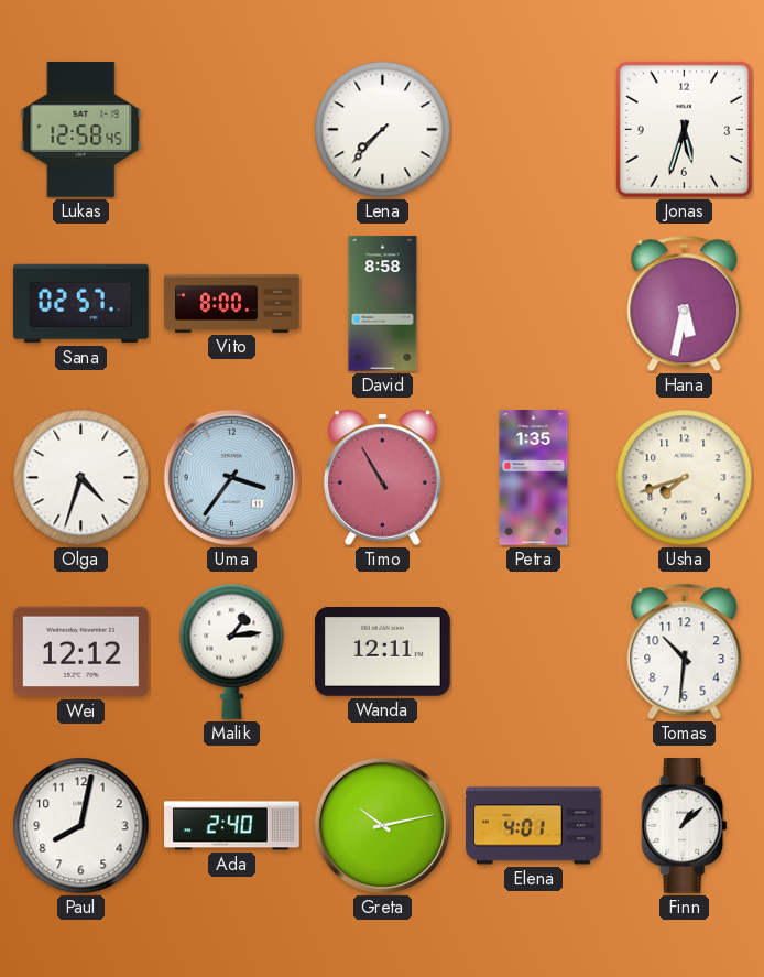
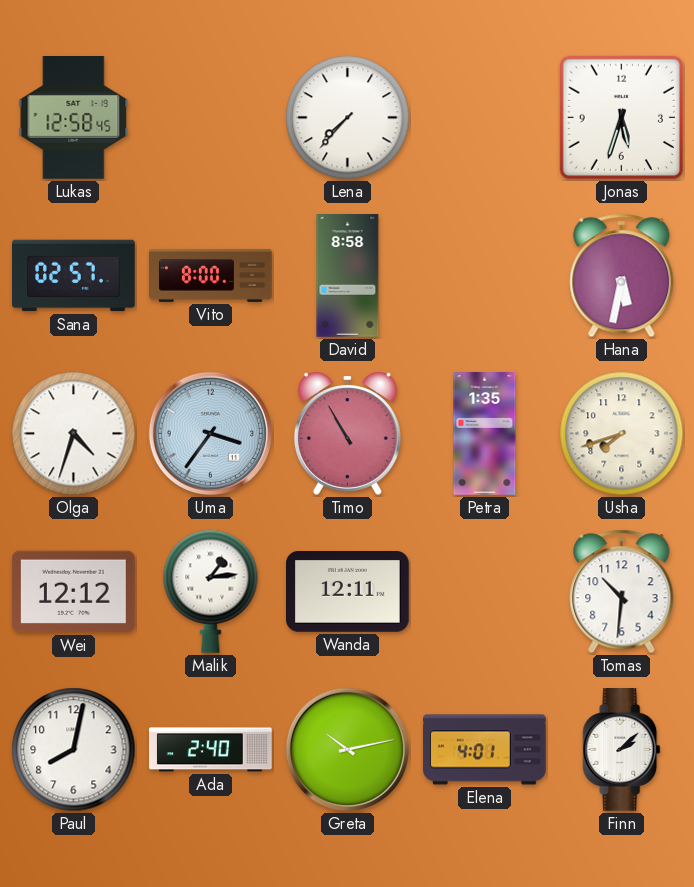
Finn: 1:08 -> 2:08
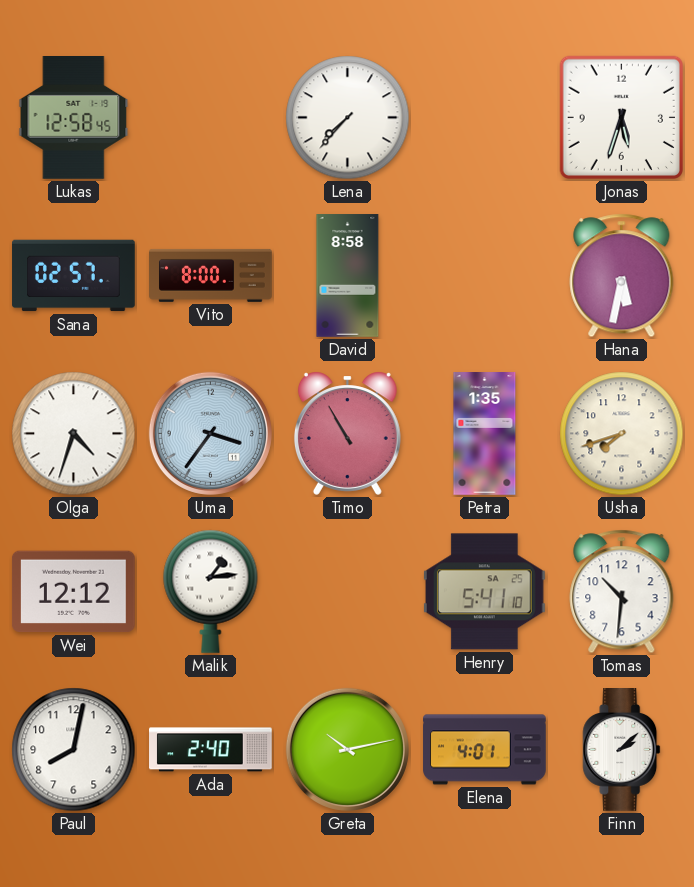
Wanda: 12:11 -> none
Henry: none -> 5:41
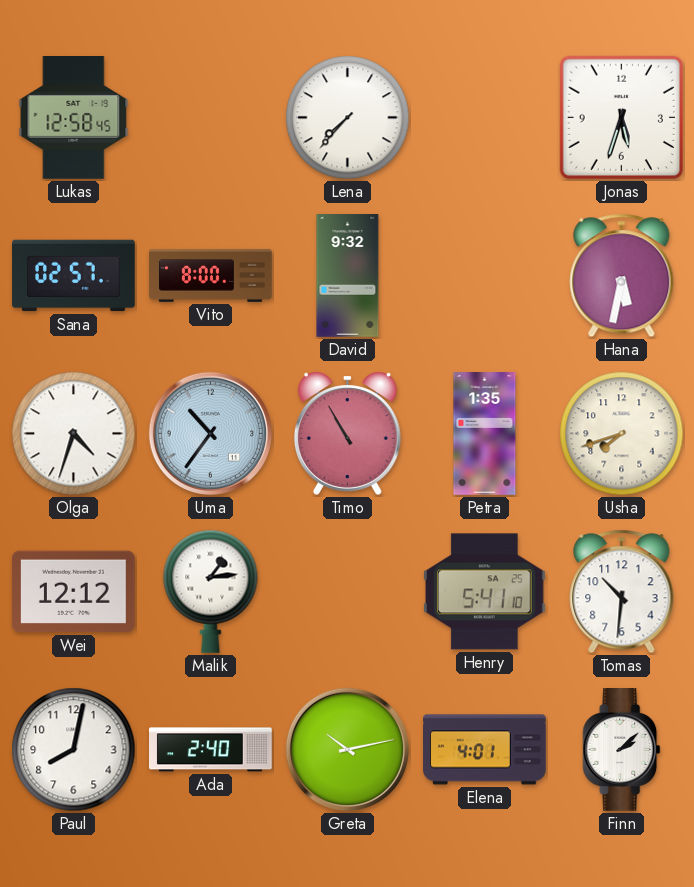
David: 8:58 -> 9:32
Uma: 3:36 -> 10:36
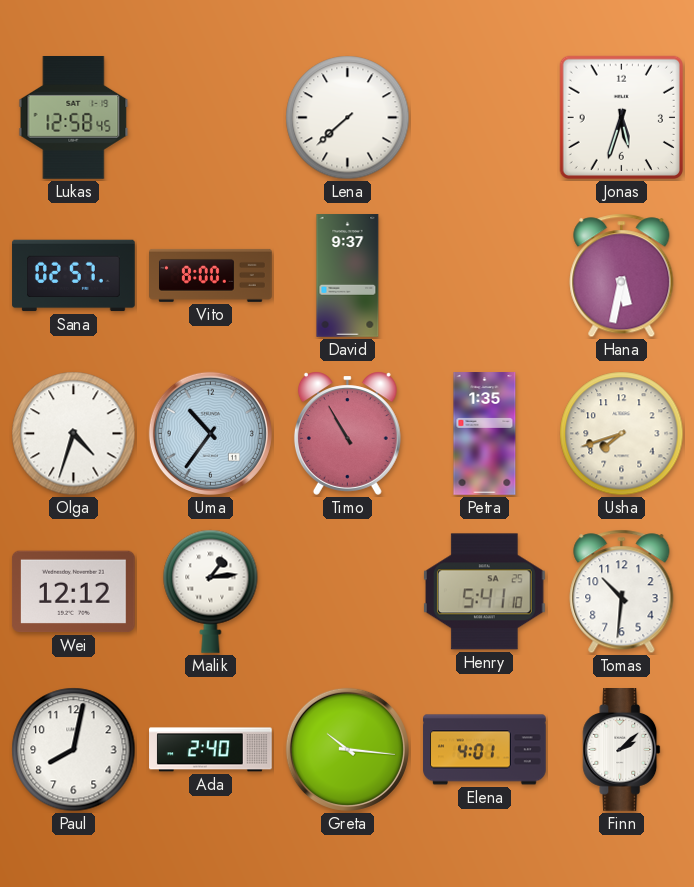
Lena: 7:37 -> 7:38
David: 9:32 -> 9:37
Greta: 10:13 -> 10:16
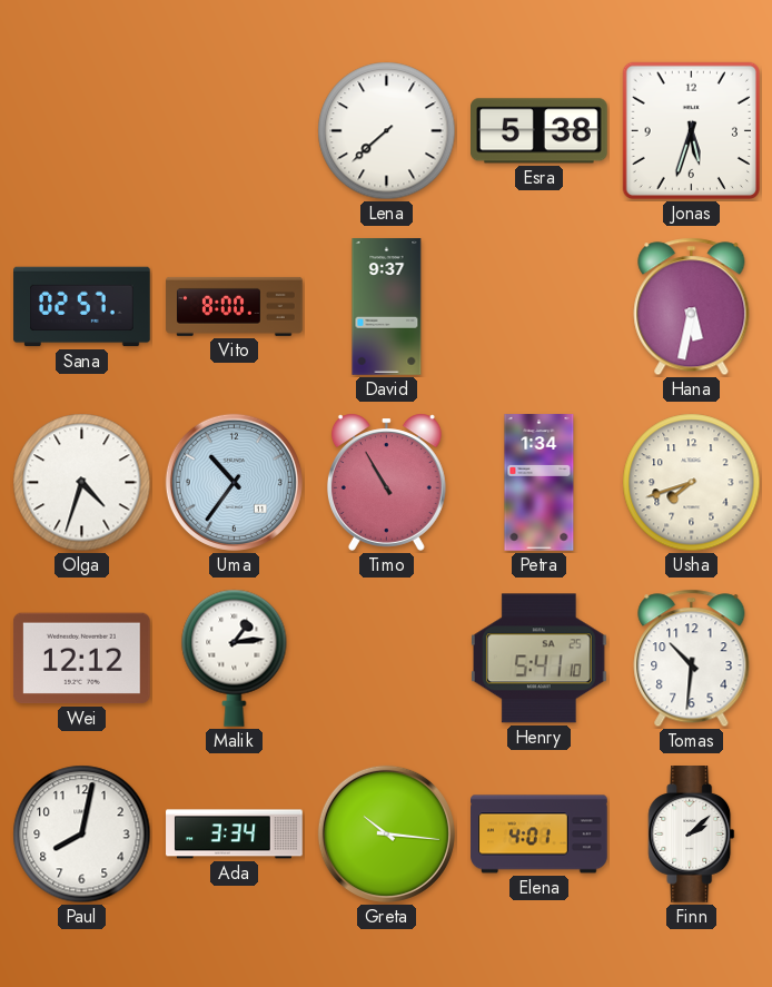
Lukas: 12:58 -> none
Esra: none -> 5:38
Petra: 1:35 -> 1:34
Ada: 2:40 -> 3:34
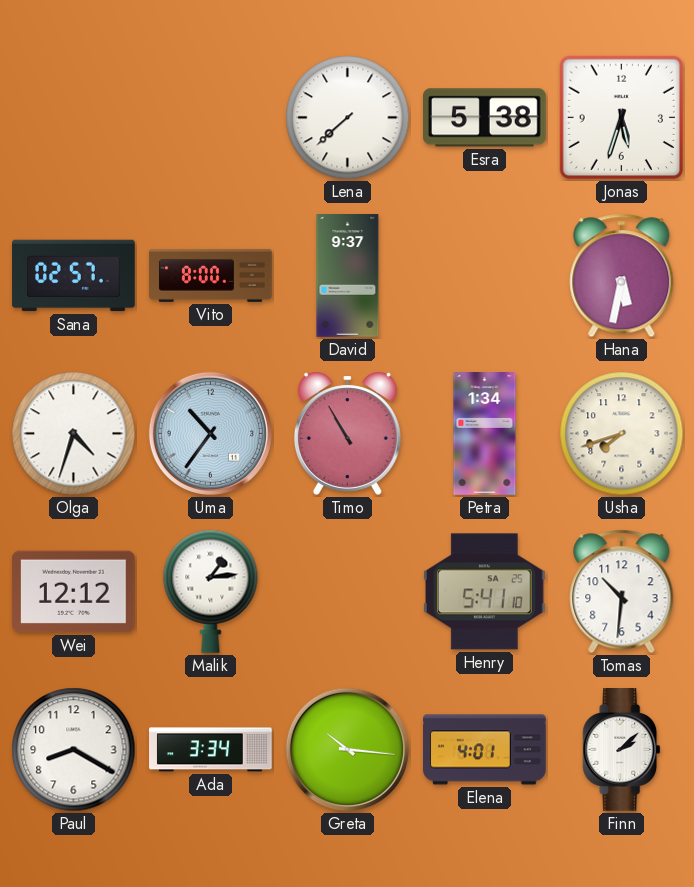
Paul: 8:02 -> 8:20
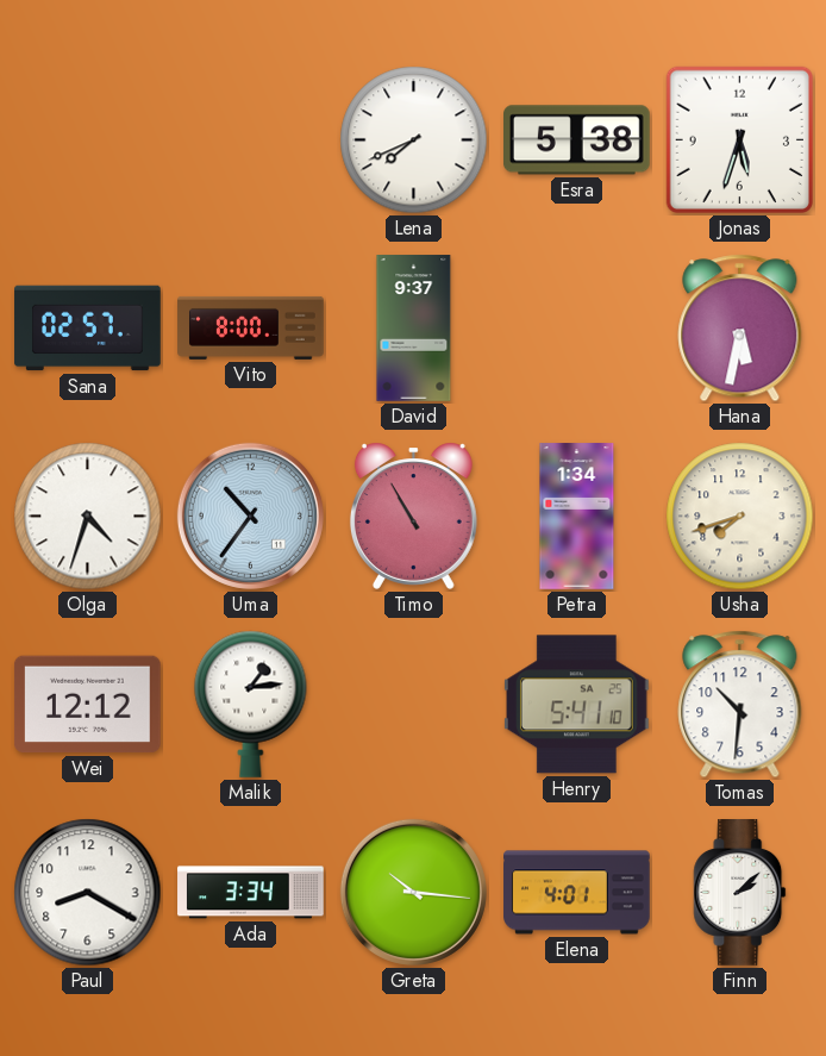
Lena: 7:38 -> 7:41
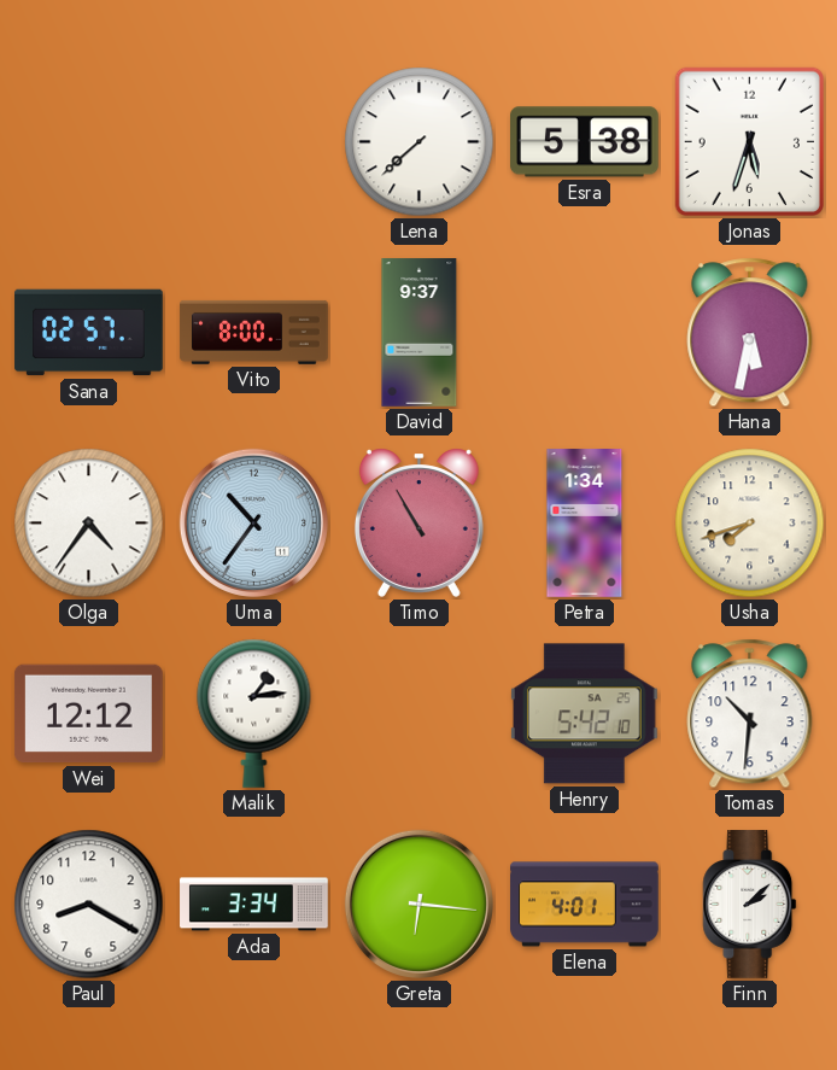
Lena: 7:41 -> 7:38
Olga: 4:33 -> 4:36
Henry: 5:41 -> 5:42
Greta: 10:16 -> 6:16
